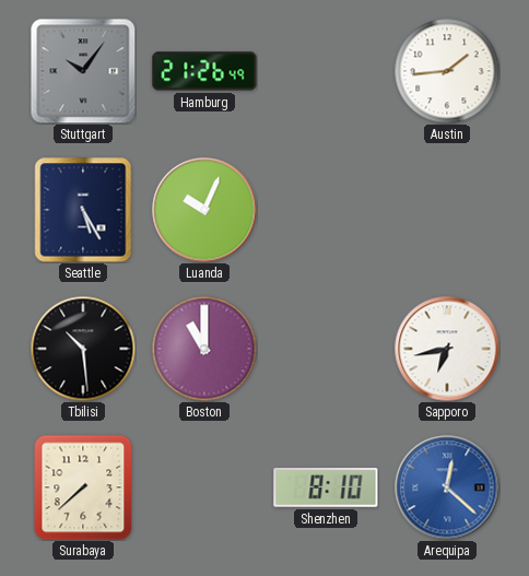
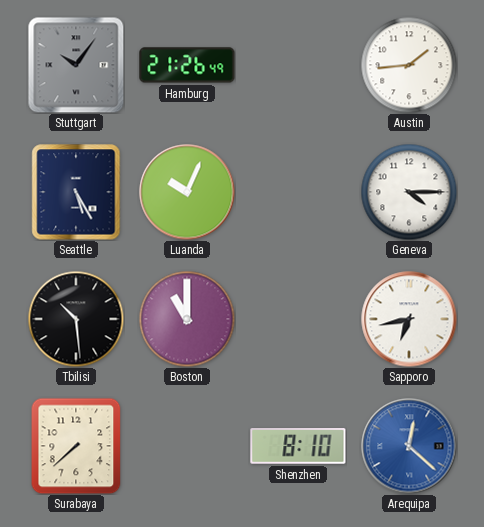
Geneva: none -> 4:15
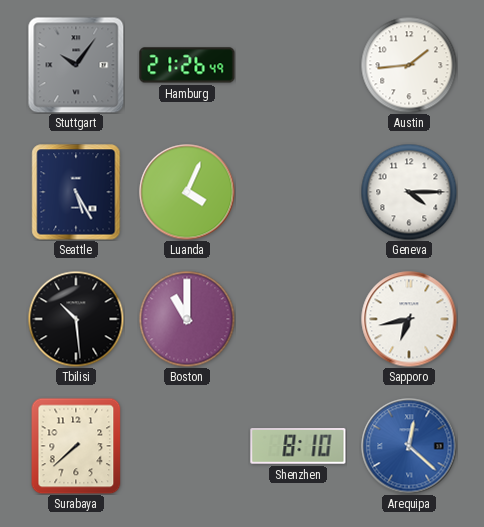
Luanda: 10:04 -> 4:04
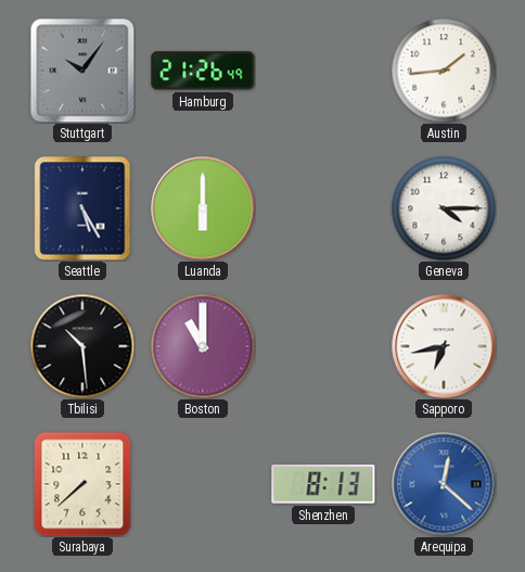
Luanda: 4:04 -> 6:00
Shenzhen: 8:10 -> 8:13
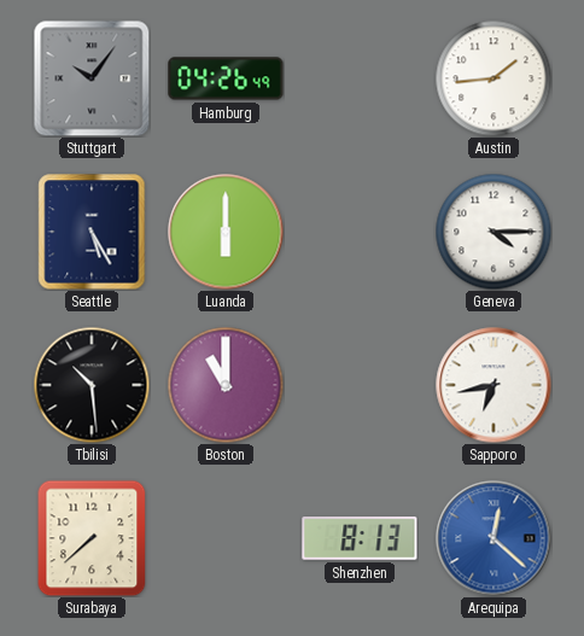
Hamburg: 21:26 -> 04:26
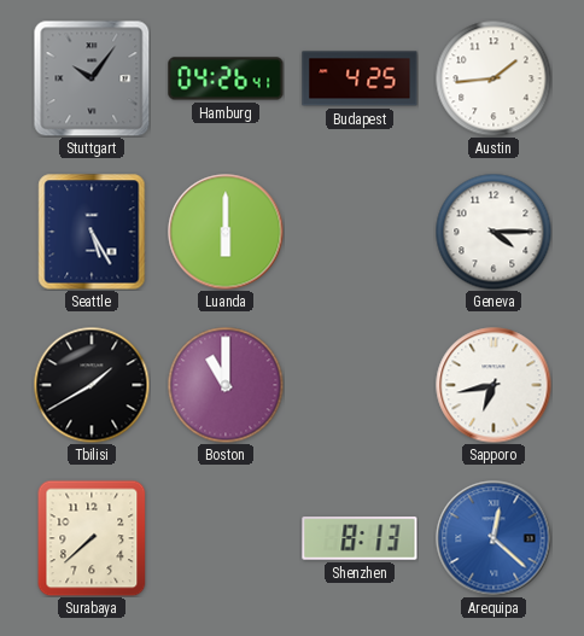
Hamburg: 04:26:49 -> 04:26:41
Budapest: none -> 4:25
Tbilisi: 10:29 -> 1:40
